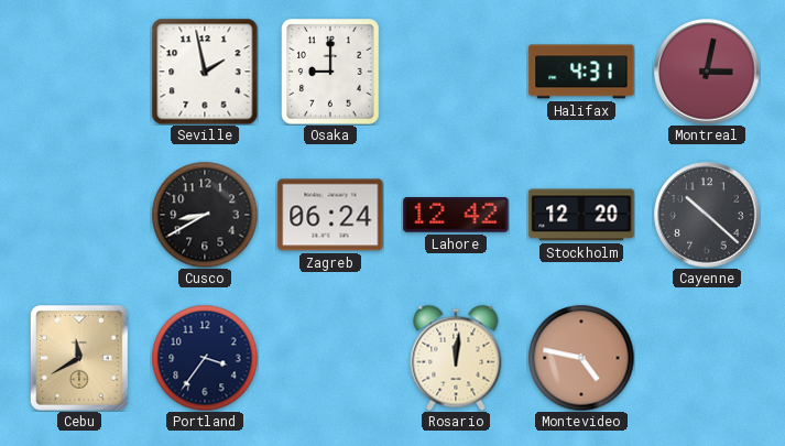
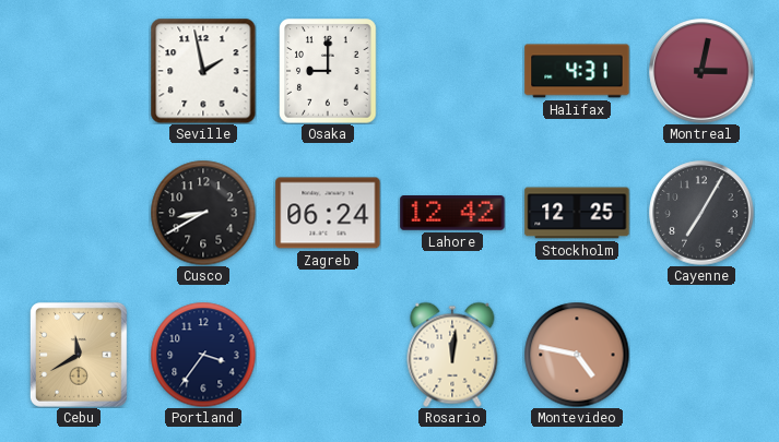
Stockholm: 12:20 -> 12:25
Cayenne: 10:22 -> 7:05
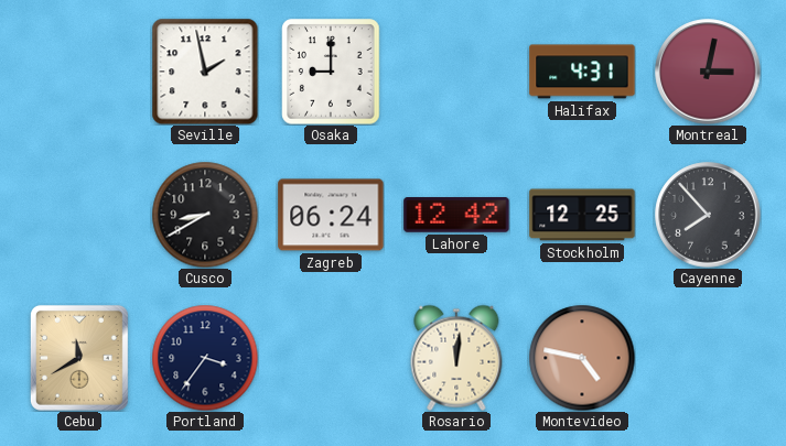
Cayenne: 7:05 -> 7:53
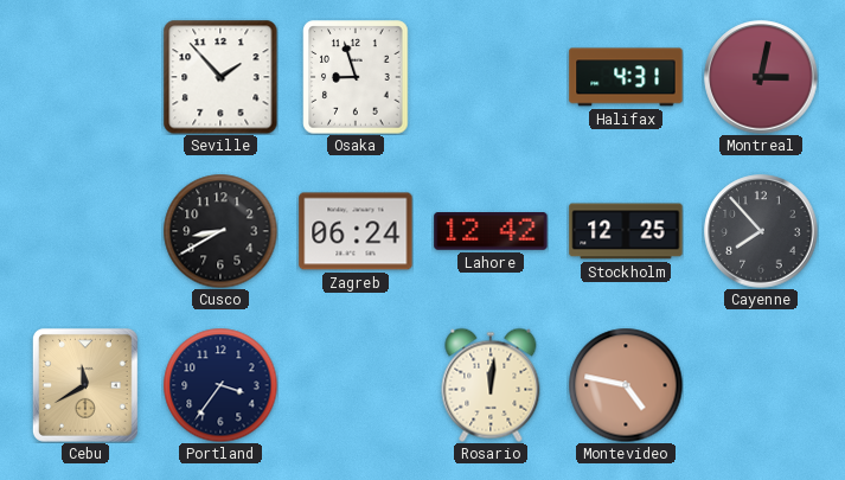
Seville: 1:58 -> 1:53
Osaka: 9:00 -> 8:57
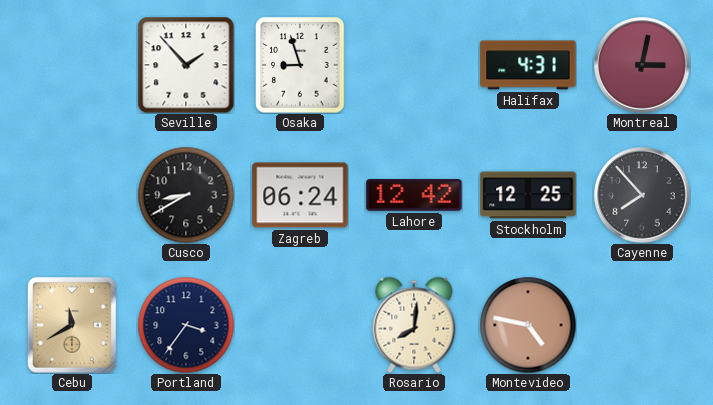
Rosario: 12:01 -> 8:01
